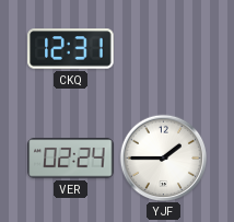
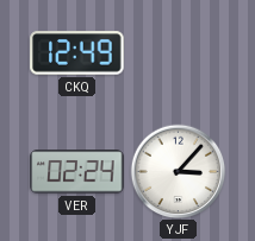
CKQ: 12:31 -> 12:49
YJF: 1:45 -> 3:07
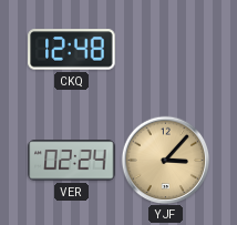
CKQ: 12:49 -> 12:48
YJF dial: white -> champagne
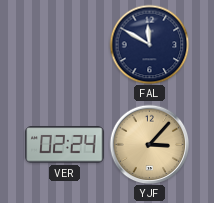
CKQ: 12:48 -> none
FAL: none -> 11:50
